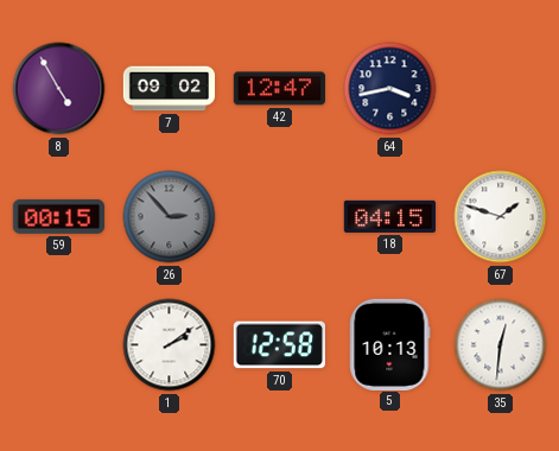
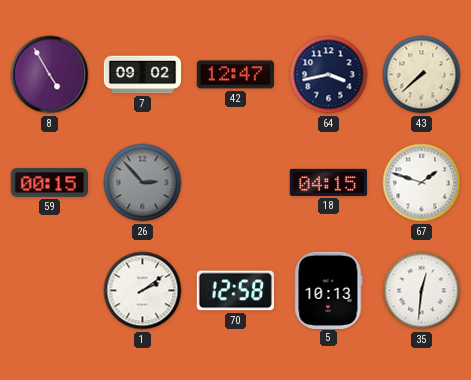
43: none -> 7:38
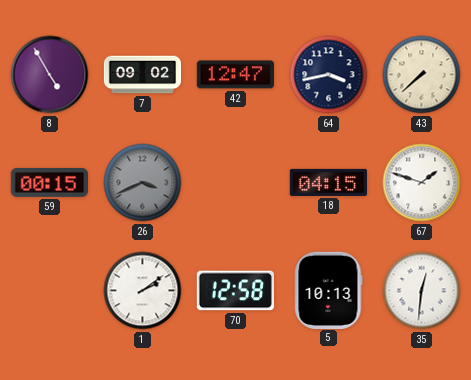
26: 2:53 -> 3:41
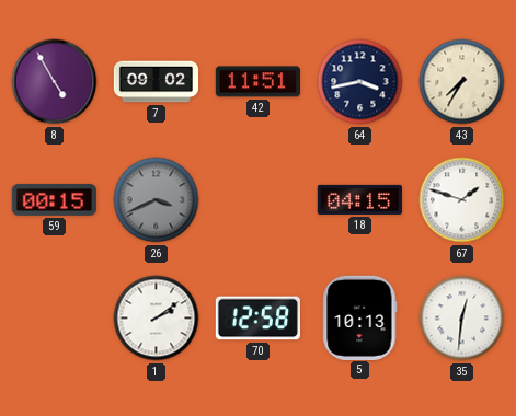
42: 12:47 -> 11:51
43: 7:38 -> 7:35
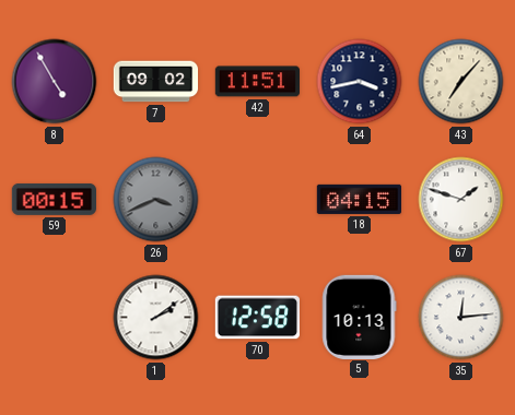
43: 7:35 -> 7:07
35: 12:31 -> 12:14
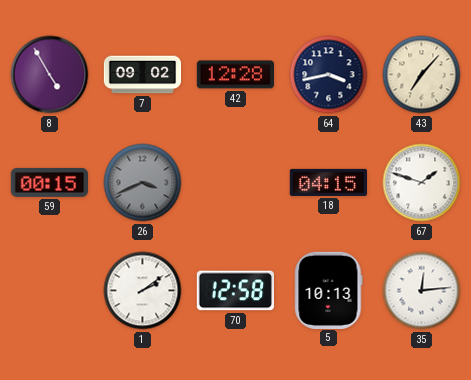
42: 11:51 -> 12:28
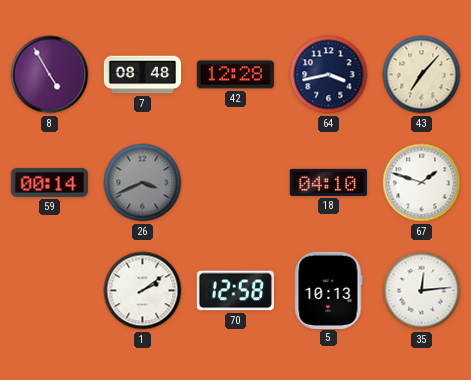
7: 09:02 -> 08:48
59: 00:15 -> 00:14
18: 04:15 -> 04:10
